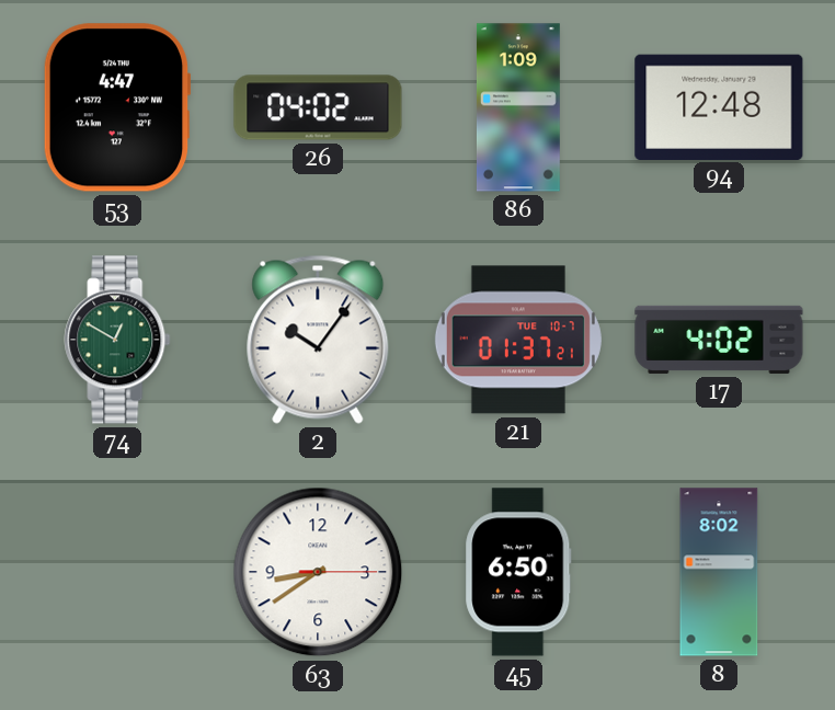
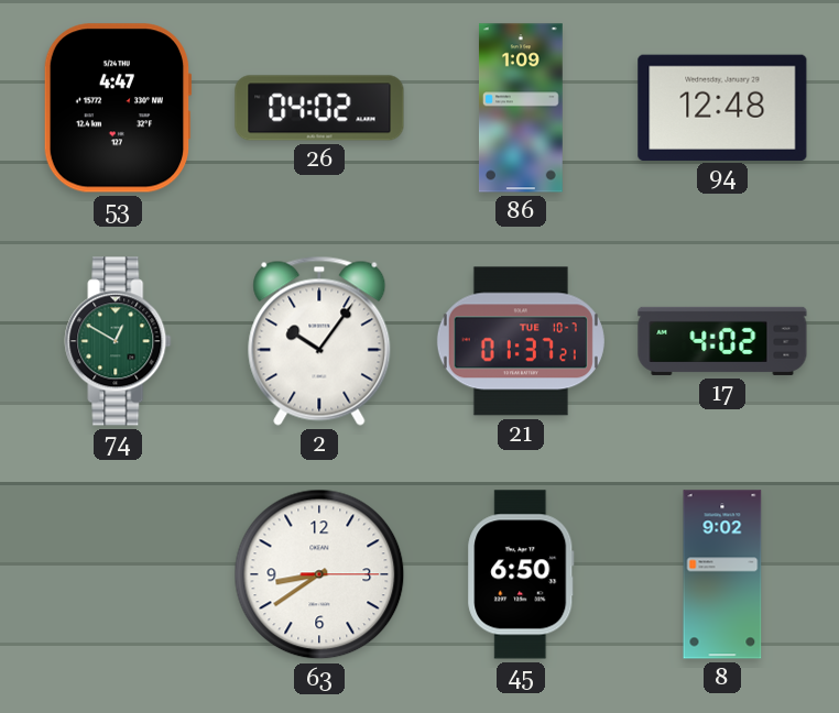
8: 8:02 -> 9:02
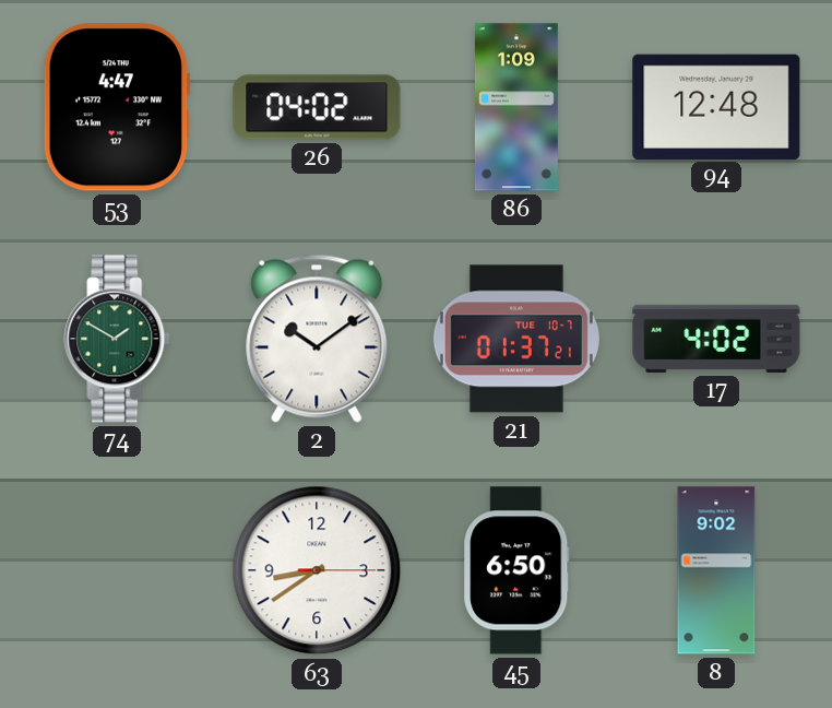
74: 12:50 -> 1:50
2: 10:06 -> 10:09
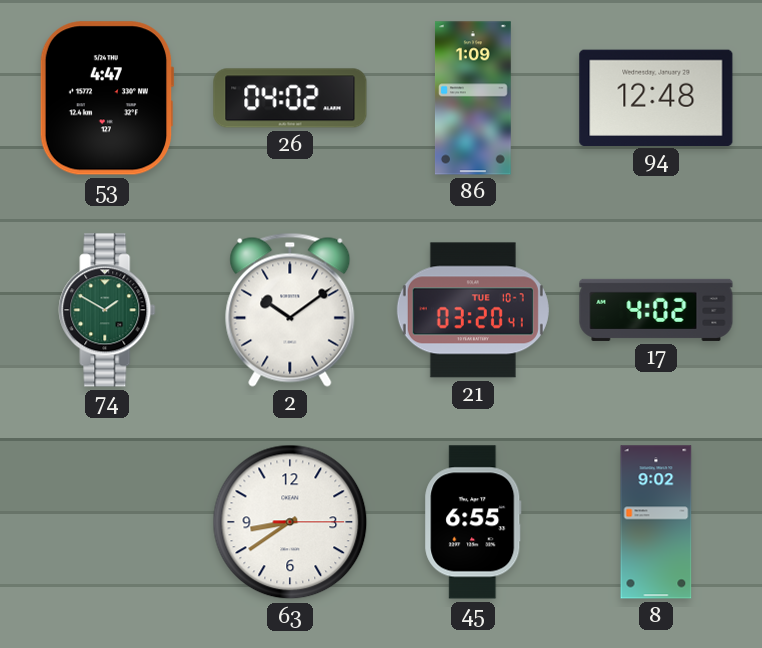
21: 01:37 -> 03:20
45: 6:50 -> 6:55
